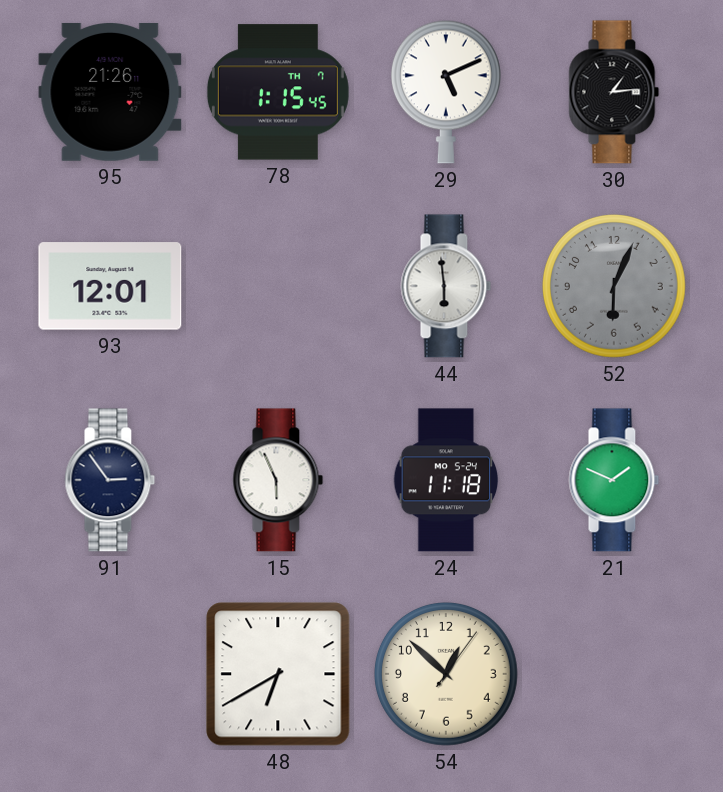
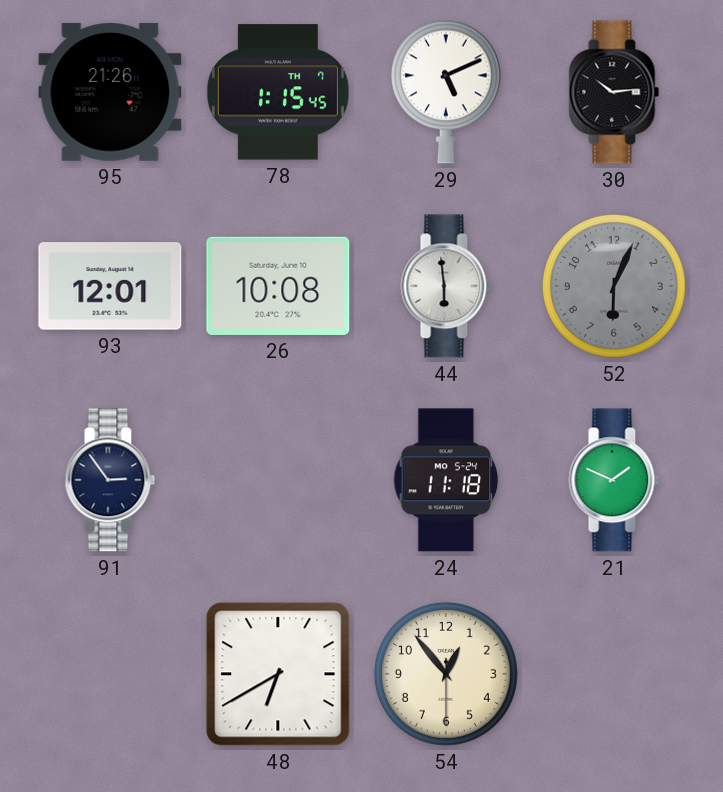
30: 1:14 -> 10:14
26: none -> 10:08
15: 5:56 -> none
54: 12:52 -> 12:53
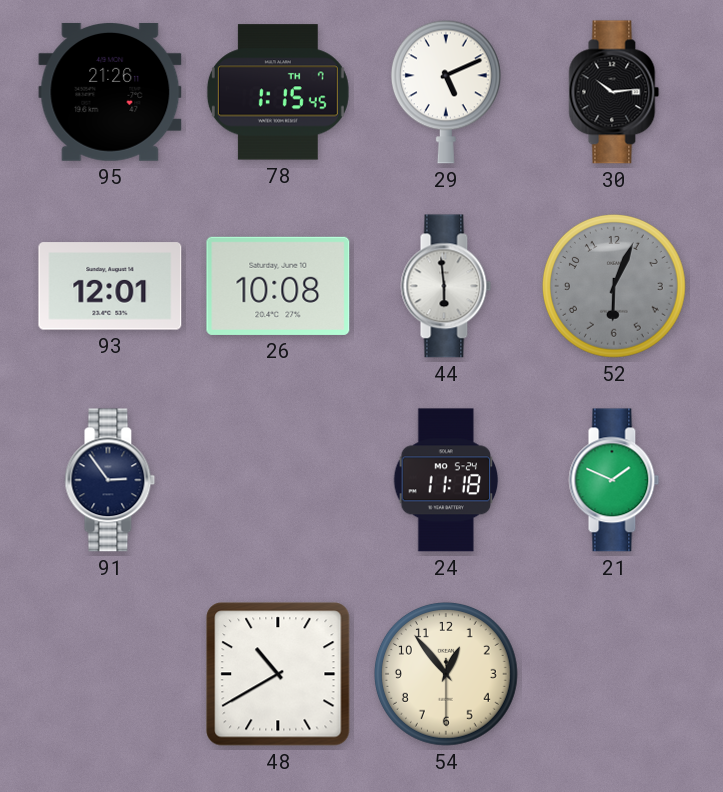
48: 6:40 -> 10:40
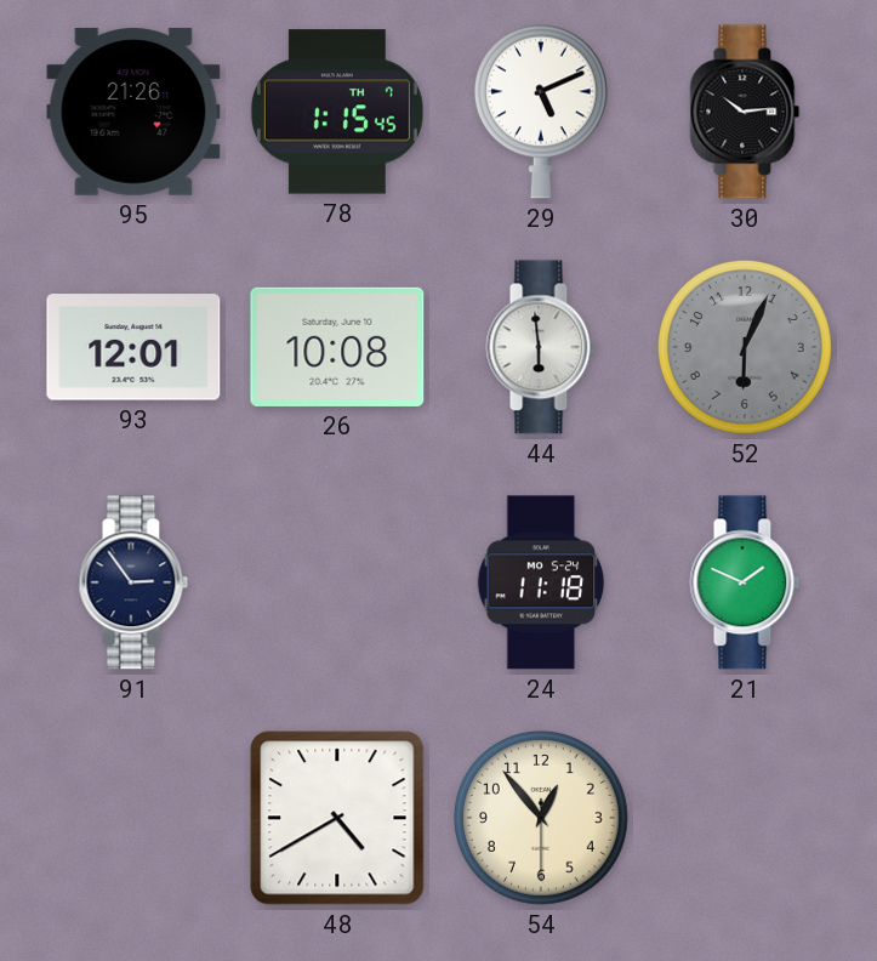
48: 10:40 -> 4:40
